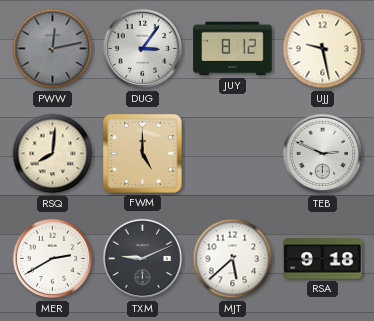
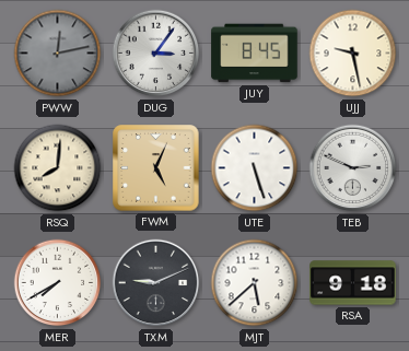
JUY: 8:12 -> 8:45
FWM: 5:00 -> 5:04
UTE: none -> 5:27
MER: 2:40 -> 7:40
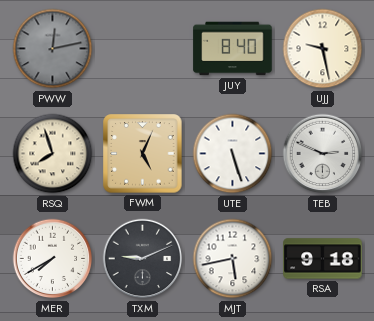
DUG: 3:06 -> none
JUY: 8:45 -> 8:40
RSQ: 8:01 -> 7:57
MJT: 5:38 -> 5:43
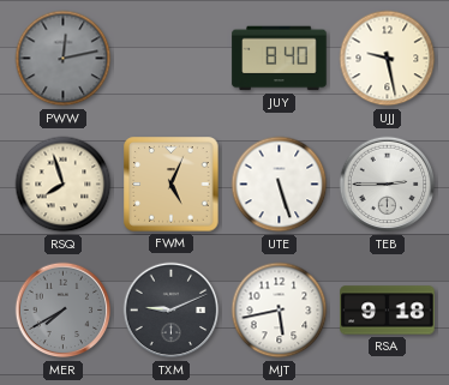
TEB: 2:49 -> 2:45
MER dial: white -> grey
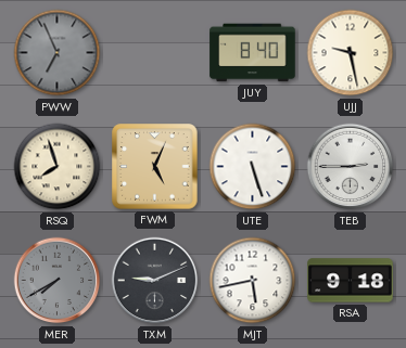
PWW: 12:13 -> 6:56
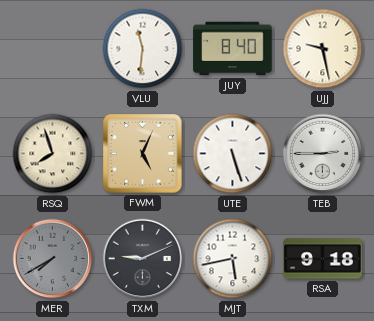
PWW: 6:56 -> none
VLU: none -> 11:31
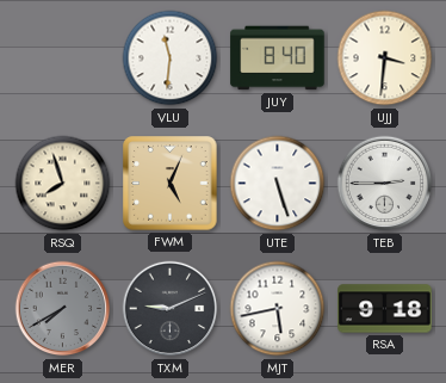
UJJ: 9:28 -> 3:31
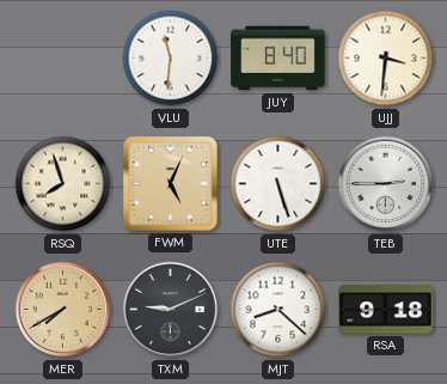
MER dial: grey -> champagne
MJT: 5:43 -> 8:22
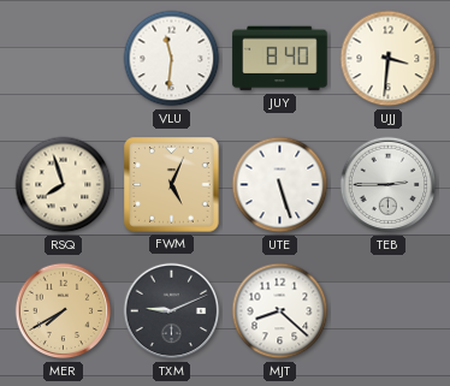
RSA: 9:18 -> none
